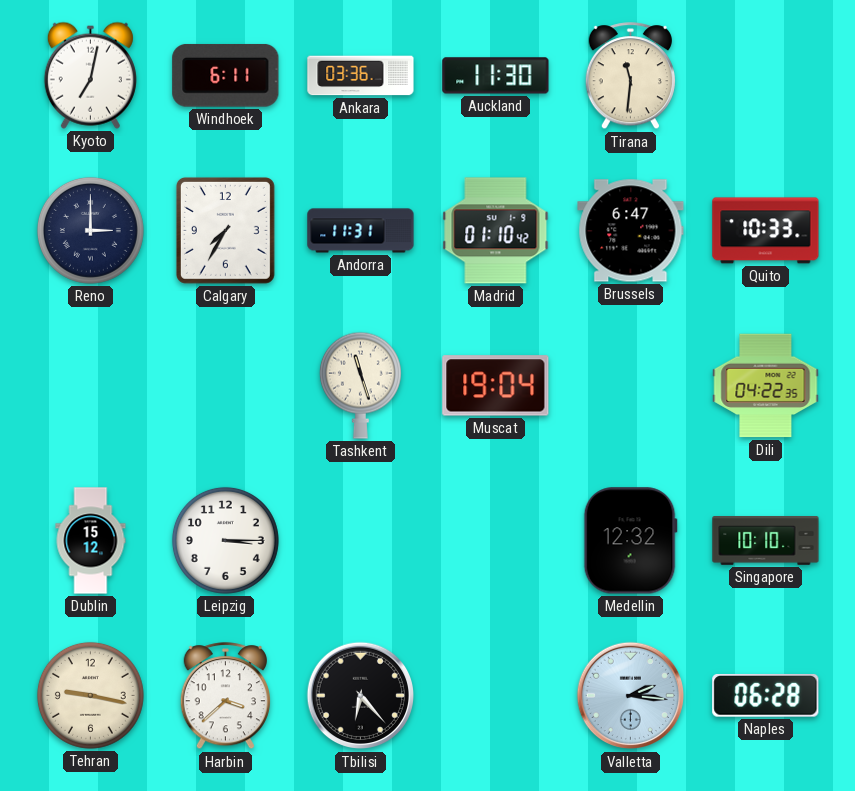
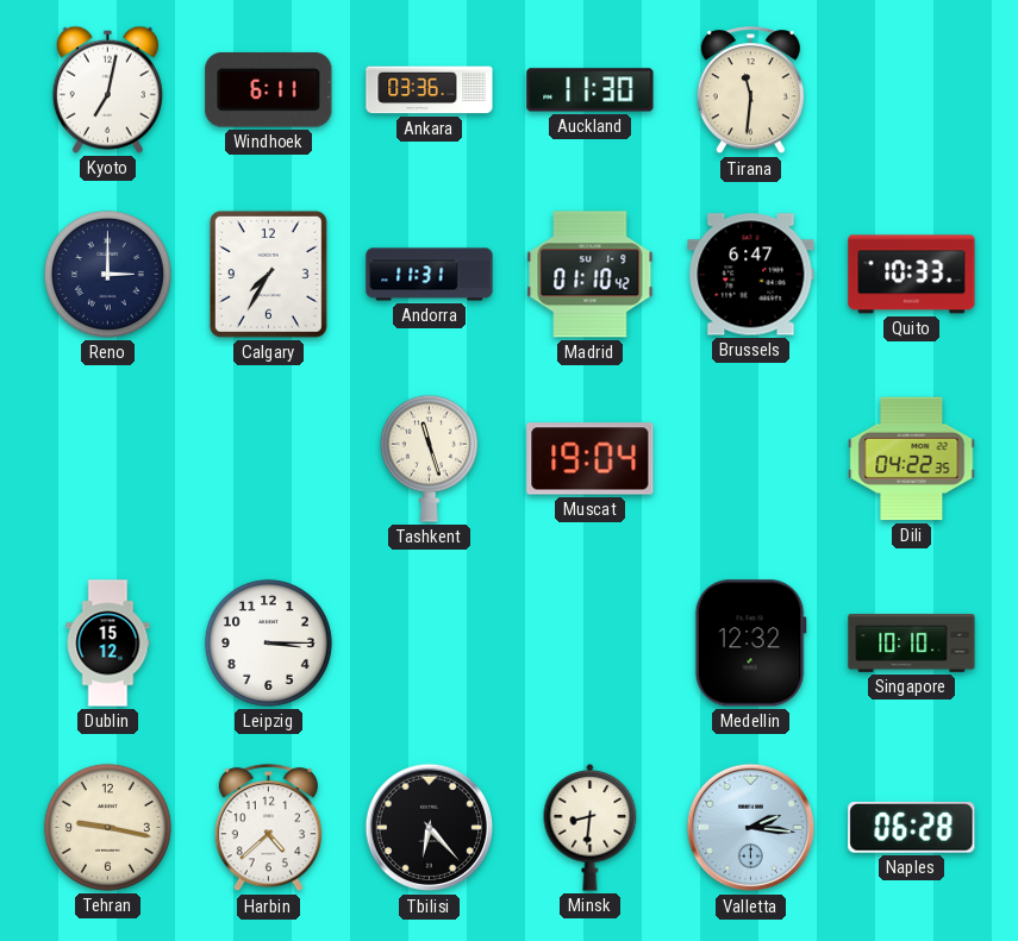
Harbin: 3:38 -> 4:38
Minsk: none -> 8:31
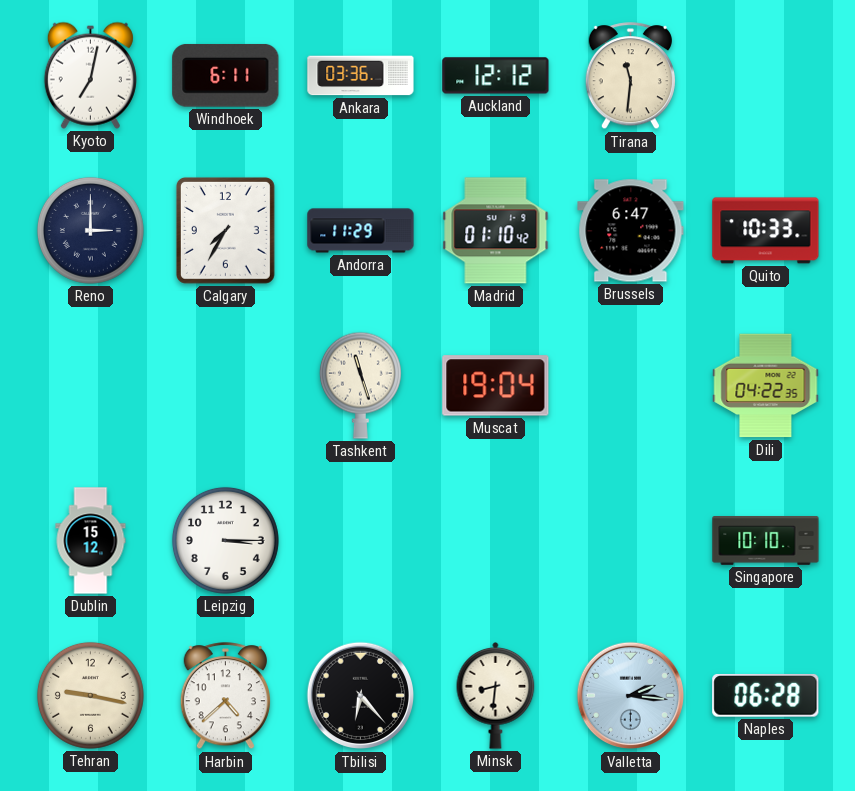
Auckland: 11:30 -> 12:12
Andorra: 11:31 -> 11:29
Medellin: 12:32 -> none
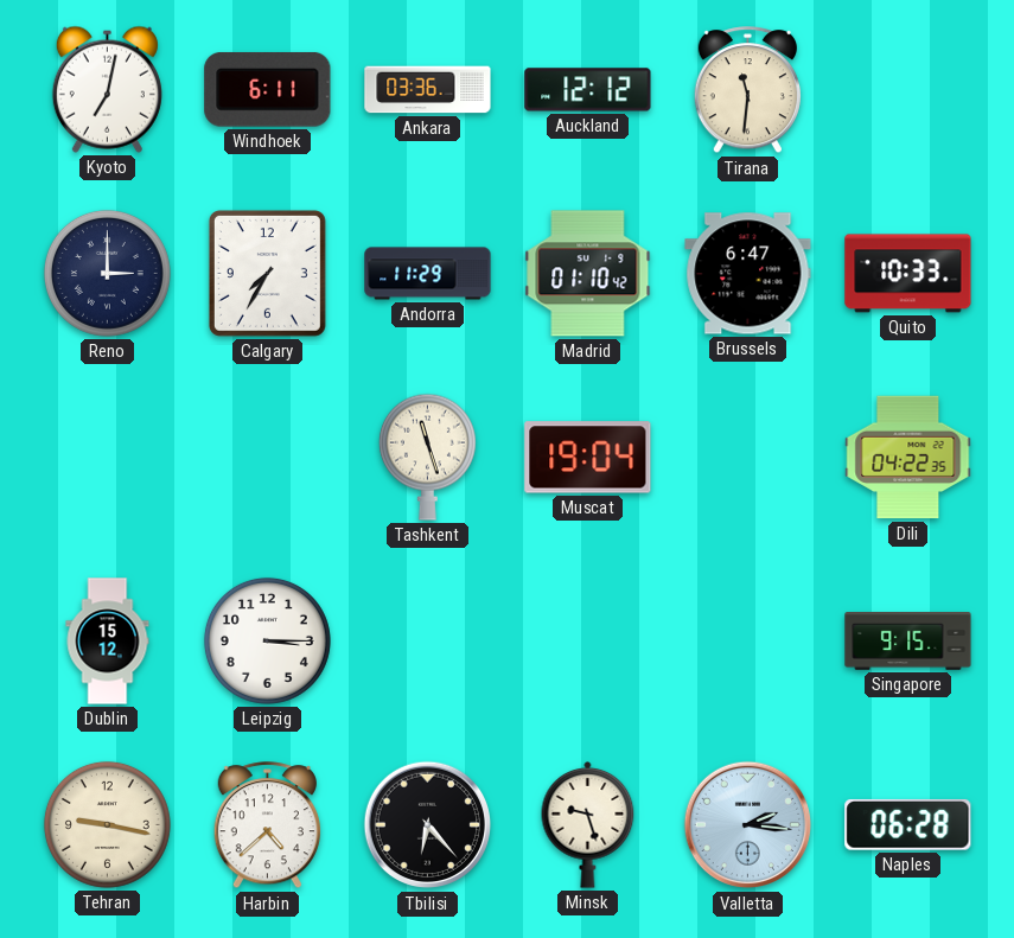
Singapore: 10:10 -> 9:15
Minsk: 8:31 -> 9:27
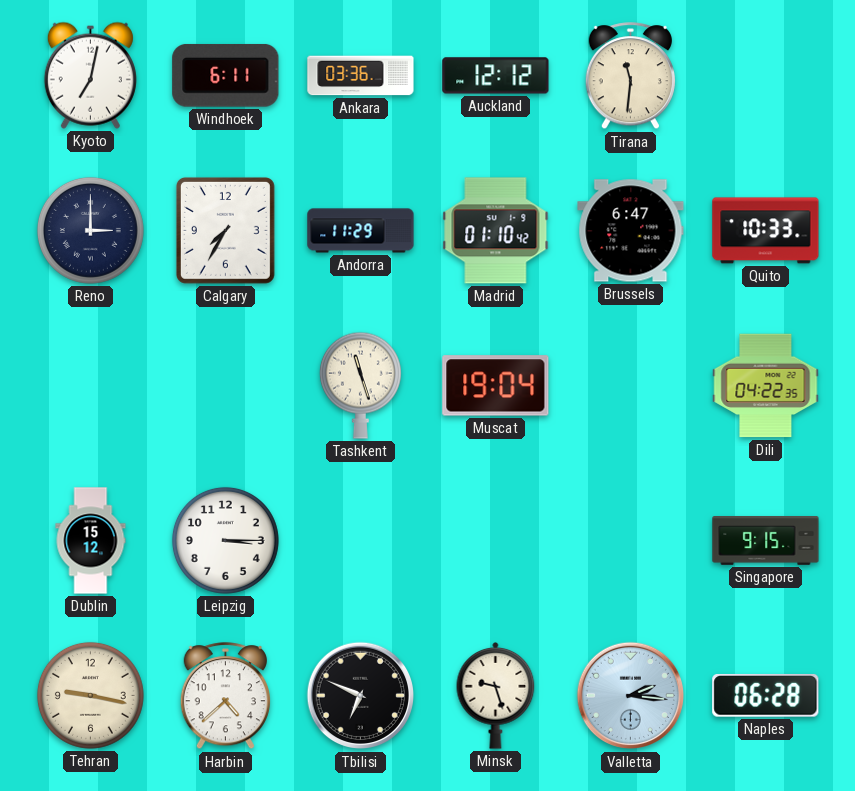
Tbilisi: 6:23 -> 6:49
